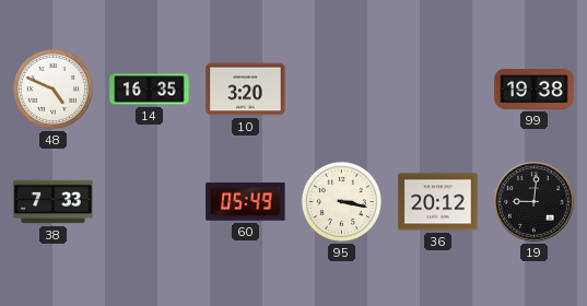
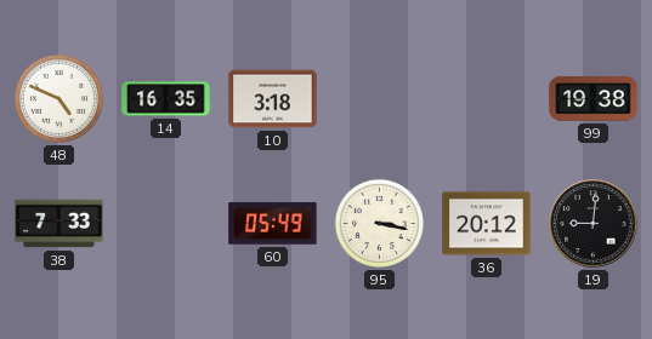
10: 3:20 -> 3:18
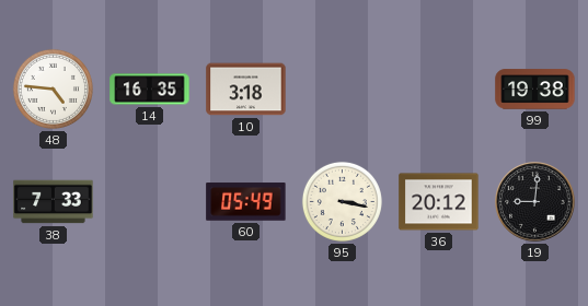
48: 4:49 -> 4:46
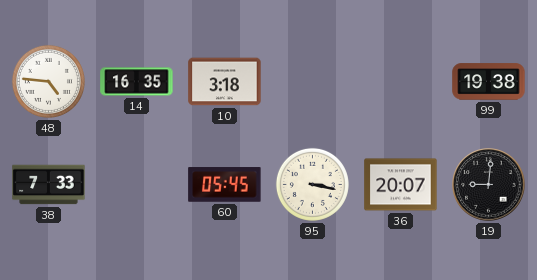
60: 05:49 -> 05:45
36: 20:12 -> 20:07
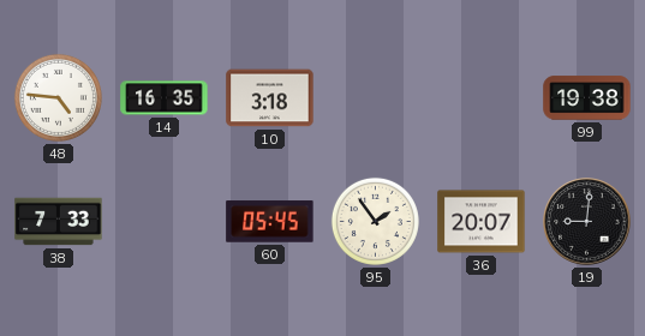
95: 3:17 -> 1:54
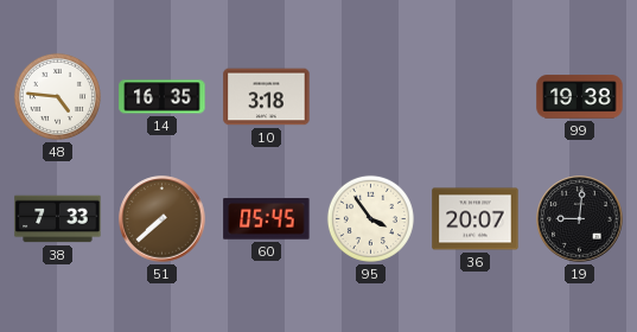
51: none -> 7:38
95: 1:54 -> 3:54
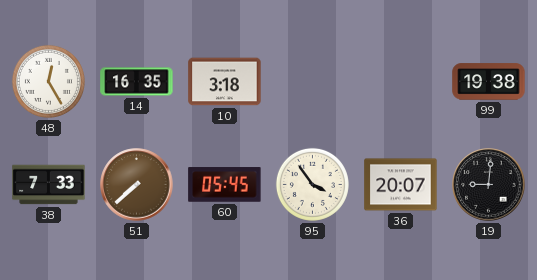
48: 4:46 -> 12:25
